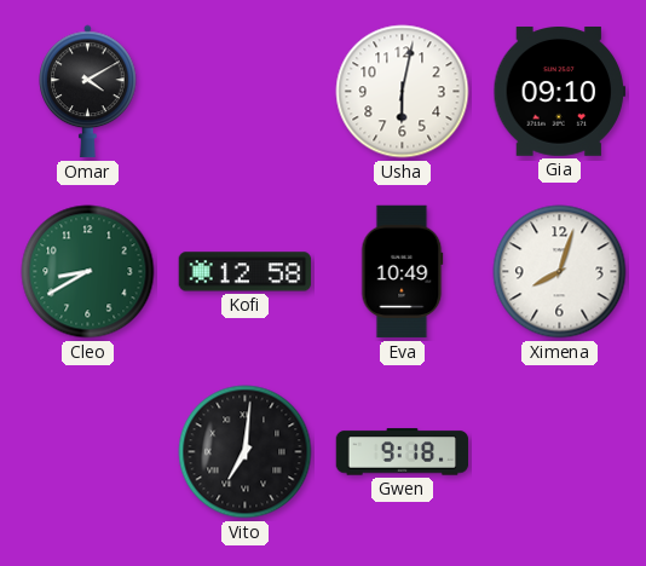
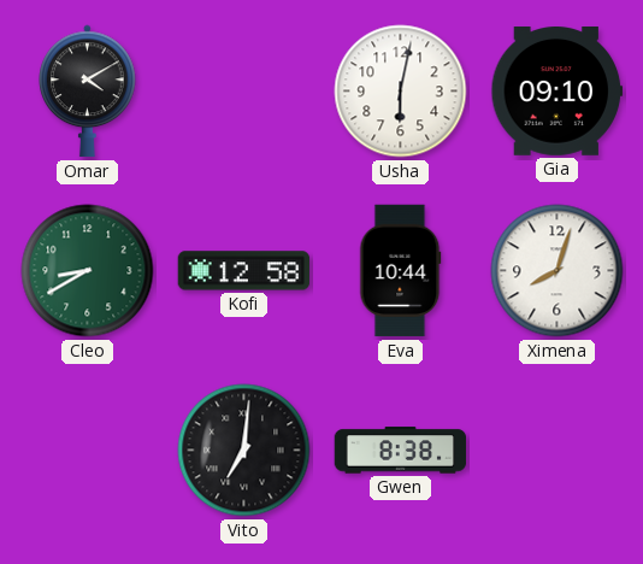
Eva: 10:49 -> 10:44
Gwen: 9:18 -> 8:38
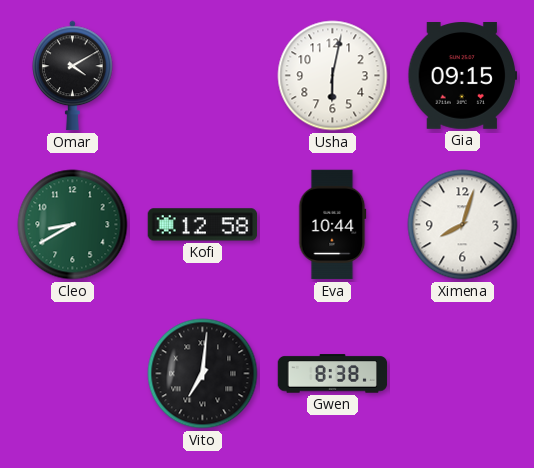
Gia: 09:10 -> 09:15
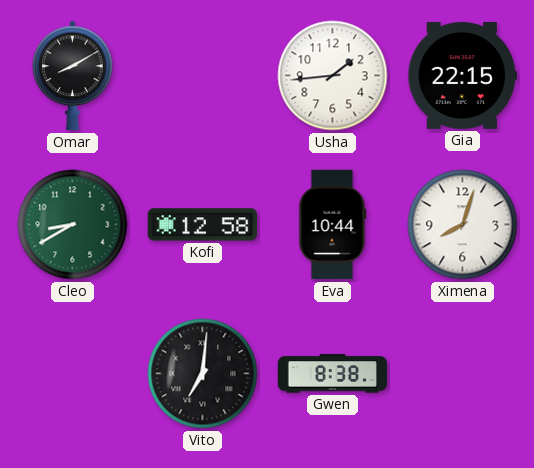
Omar: 4:10 -> 8:10
Usha: 6:02 -> 1:44
Gia: 09:15 -> 22:15
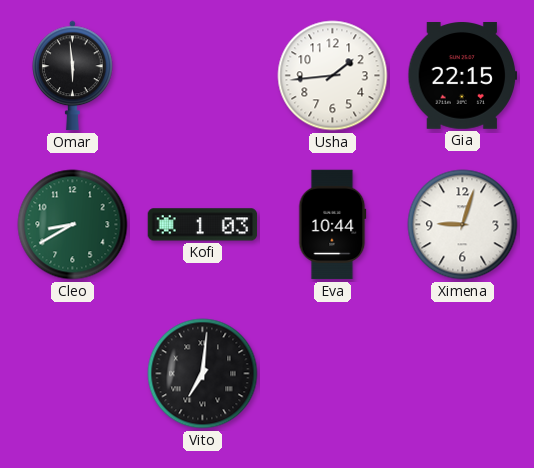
Omar: 8:10 -> 5:59
Kofi: 12:58 -> 1:03
Ximena: 8:03 -> 9:03
Gwen: 8:38 -> none
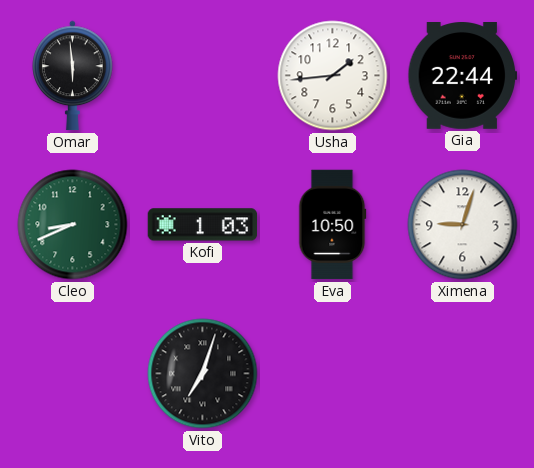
Gia: 22:15 -> 22:44
Cleo: 8:40 -> 8:41
Eva: 10:44 -> 10:50
Vito: 7:01 -> 7:03
